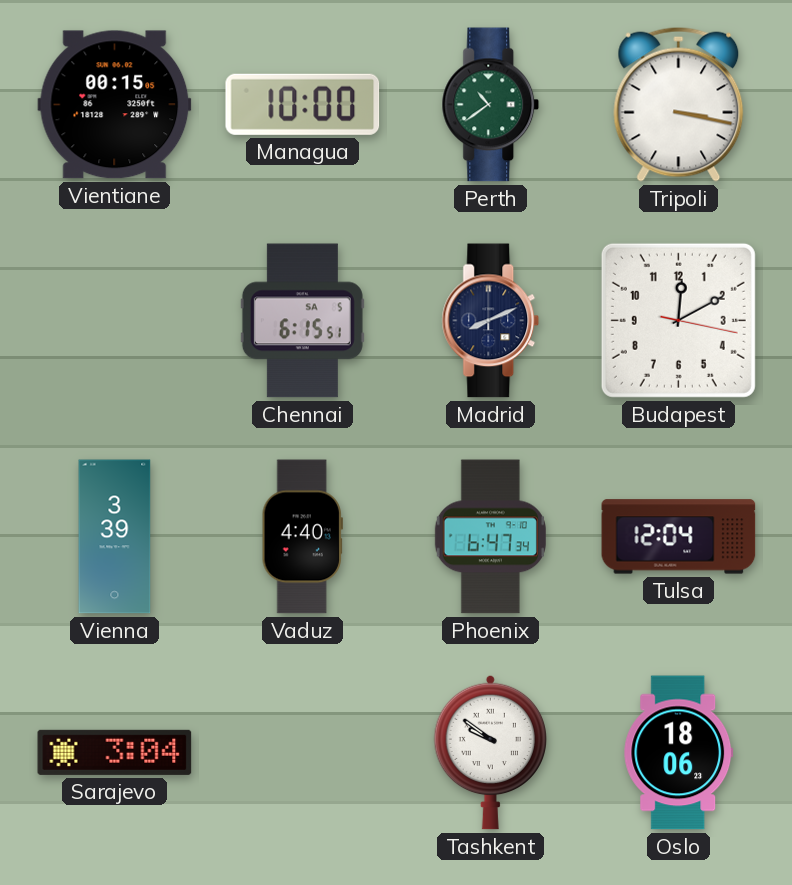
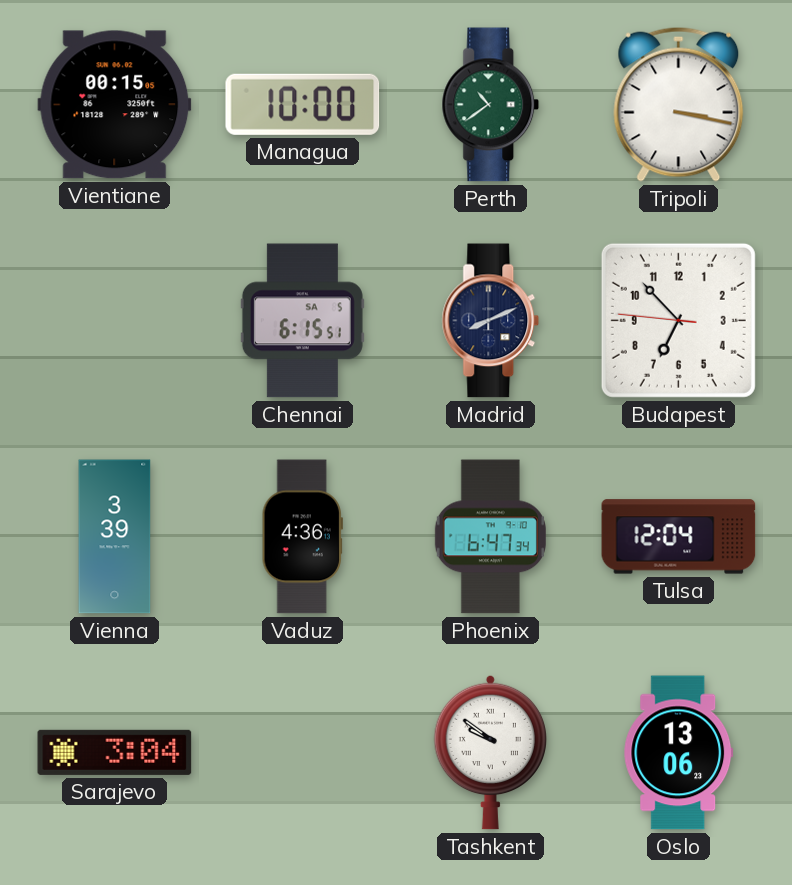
Budapest: 12:10 -> 6:52
Vaduz: 4:40 -> 4:36
Oslo: 18:06 -> 13:06
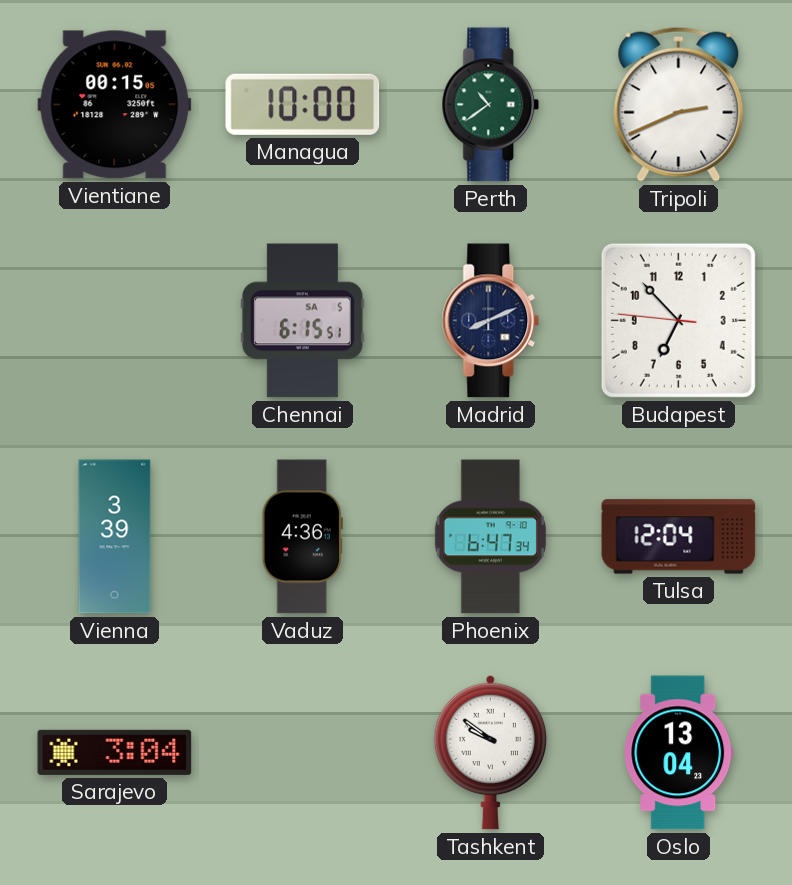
Tripoli: 3:17 -> 2:41
Oslo: 13:06 -> 13:04
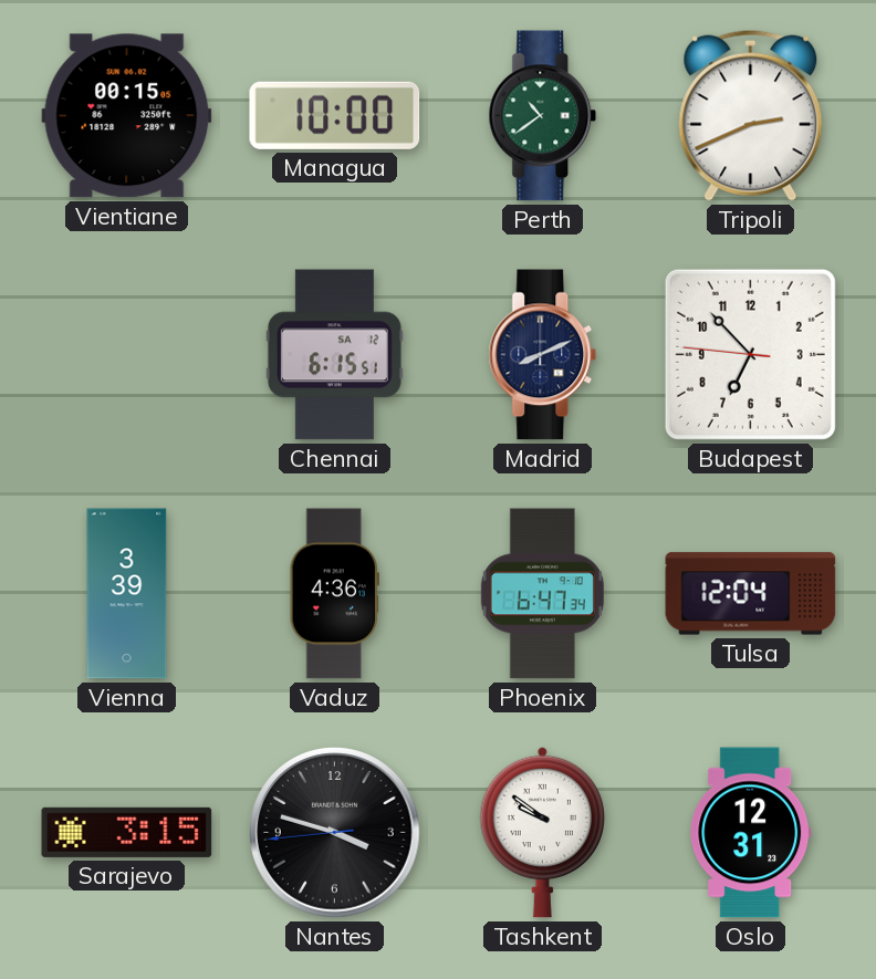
Chennai date: SA 5 -> SA 12
Sarajevo: 3:04 -> 3:15
Nantes: none -> 3:47
Oslo: 13:04 -> 12:31
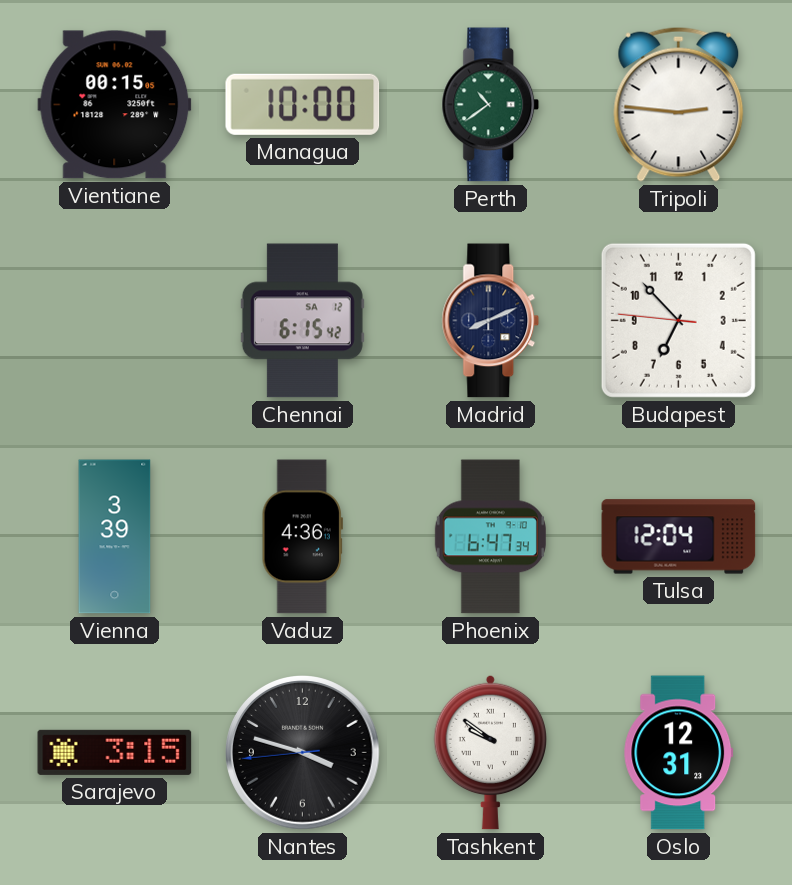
Tripoli: 2:41 -> 2:46
Chennai: 6:15:51 -> 6:15:42
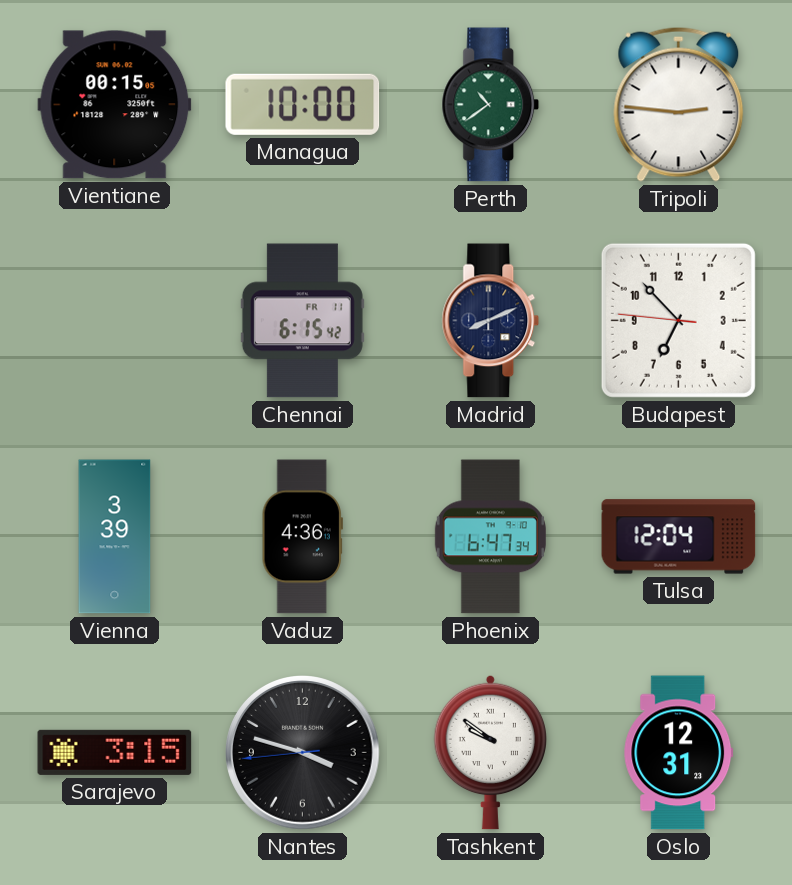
Chennai date: SA 12 -> FR 11
